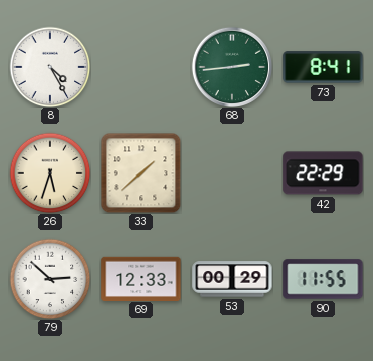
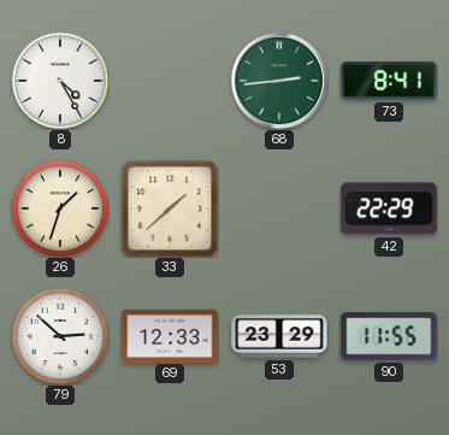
26: 5:33 -> 1:33
53: 00:29 -> 23:29
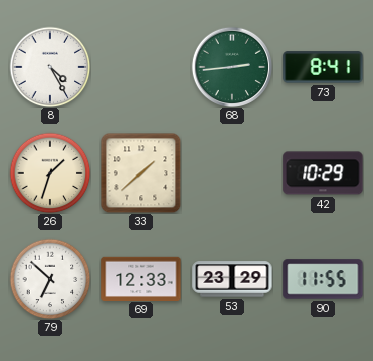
42: 22:29 -> 10:29
79: 2:52 -> 6:52
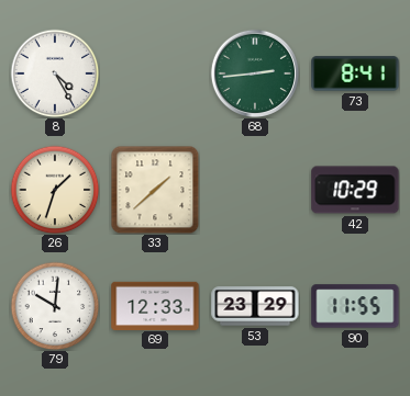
79: 6:52 -> 10:01
